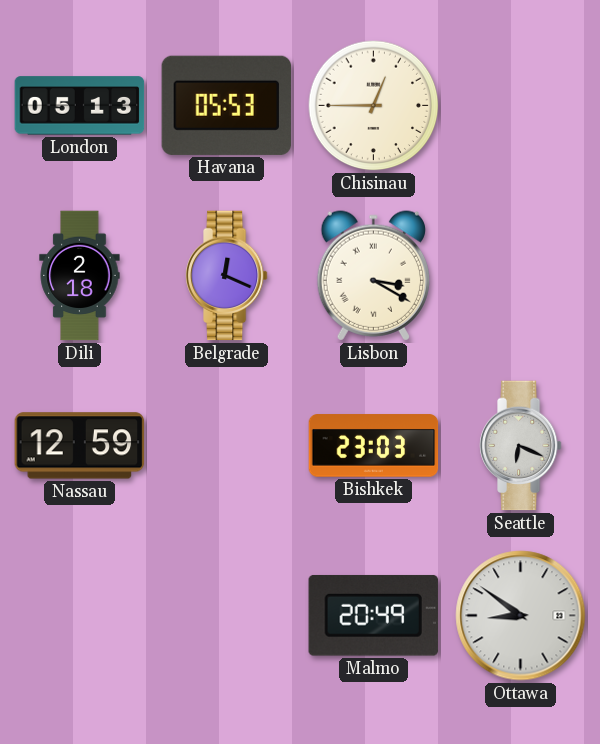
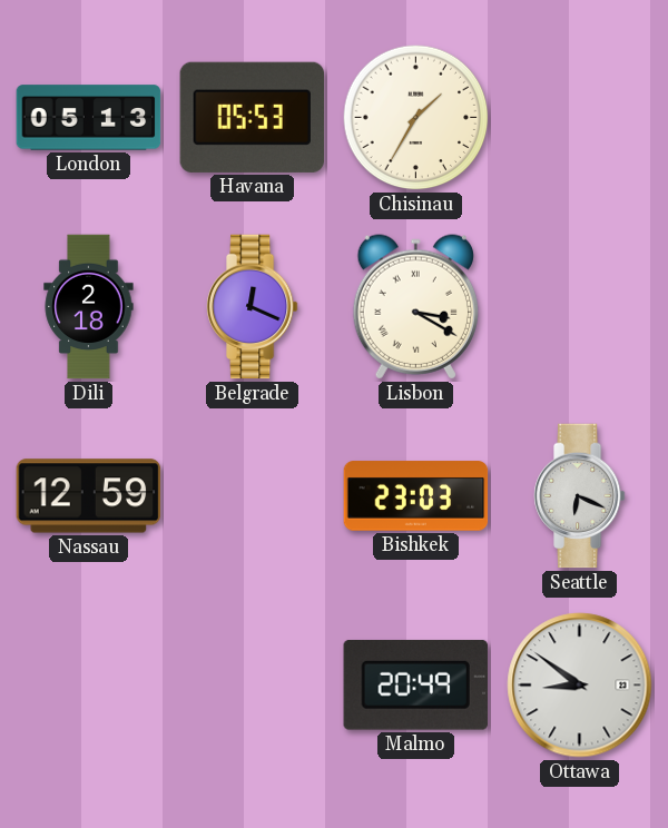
Chisinau: 12:45 -> 1:35
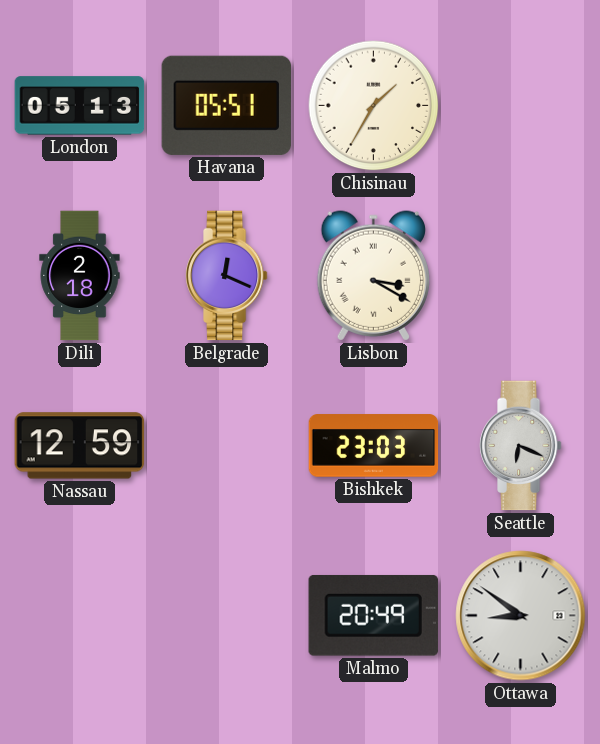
Havana: 05:53 -> 05:51
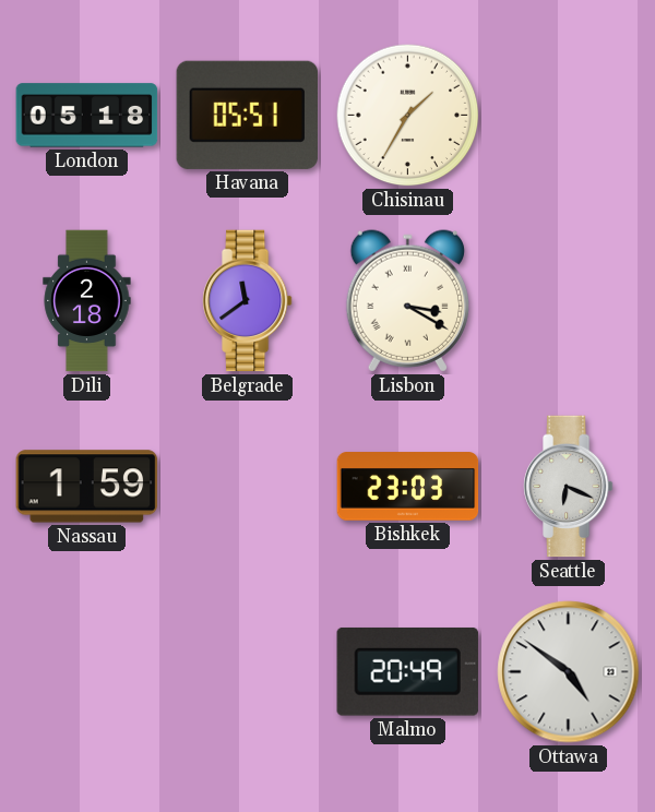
London: 05:13 -> 05:18
Belgrade: 12:19 -> 11:39
Nassau: 12:59 -> 1:59
Ottawa: 8:51 -> 4:51
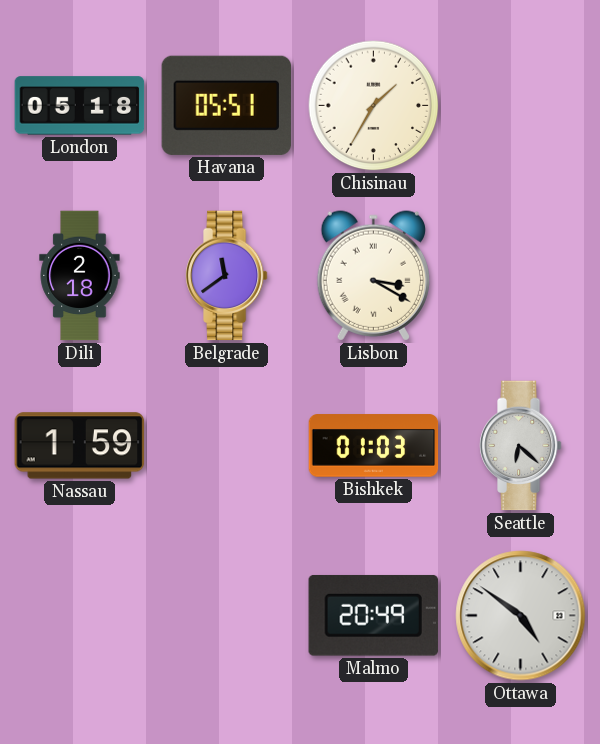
Bishkek: 23:03 -> 01:03
Seattle: 6:19 -> 6:22
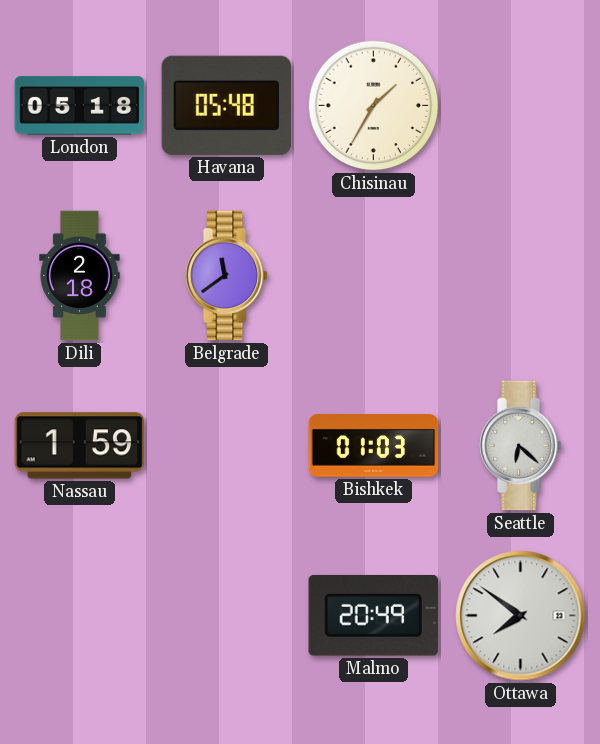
Havana: 05:51 -> 05:48
Lisbon: 3:20 -> none
Ottawa: 4:51 -> 7:51
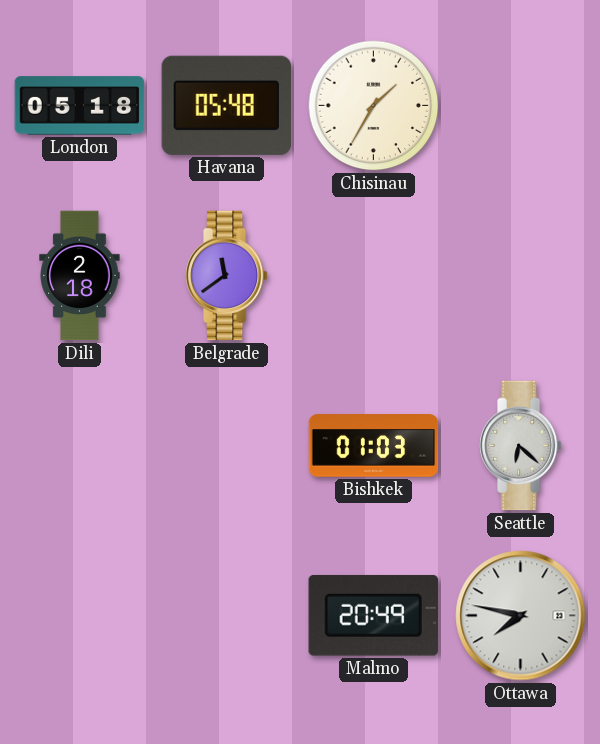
Nassau: 1:59 -> none
Ottawa: 7:51 -> 7:47
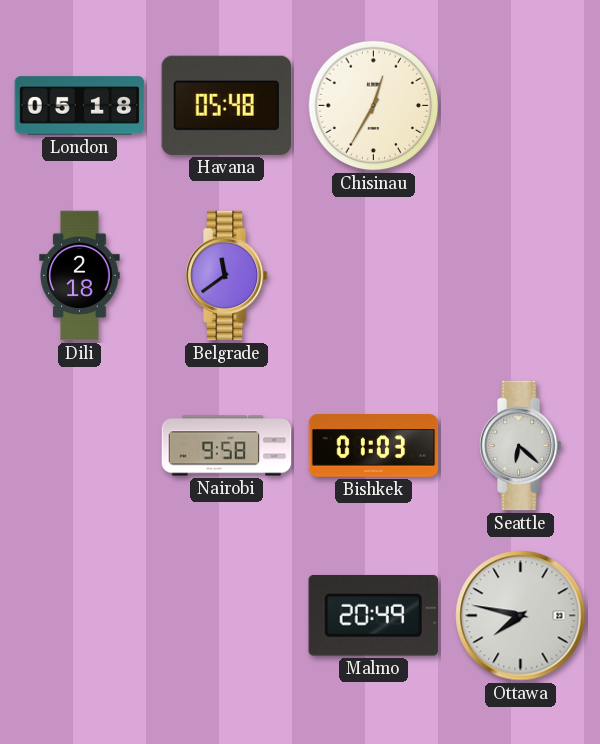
Chisinau: 1:35 -> 12:35
Nairobi: none -> 9:58
